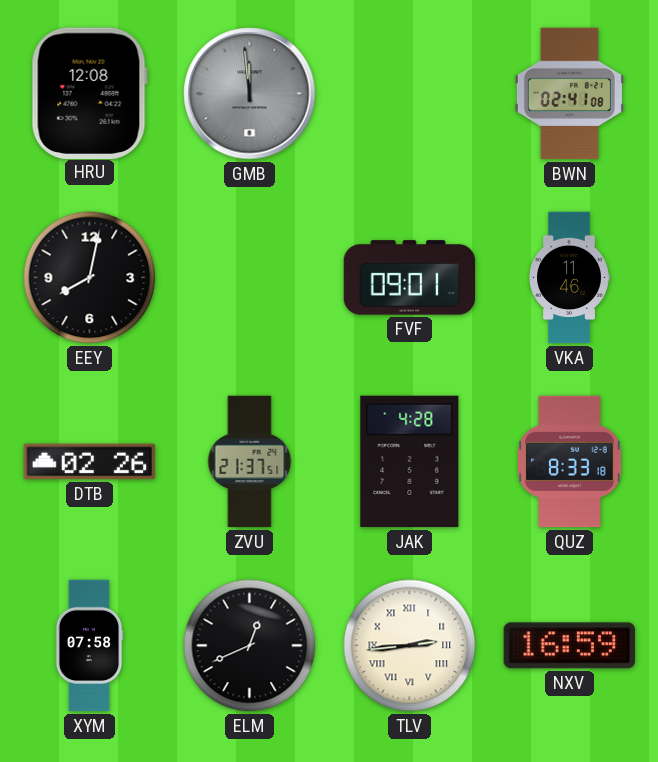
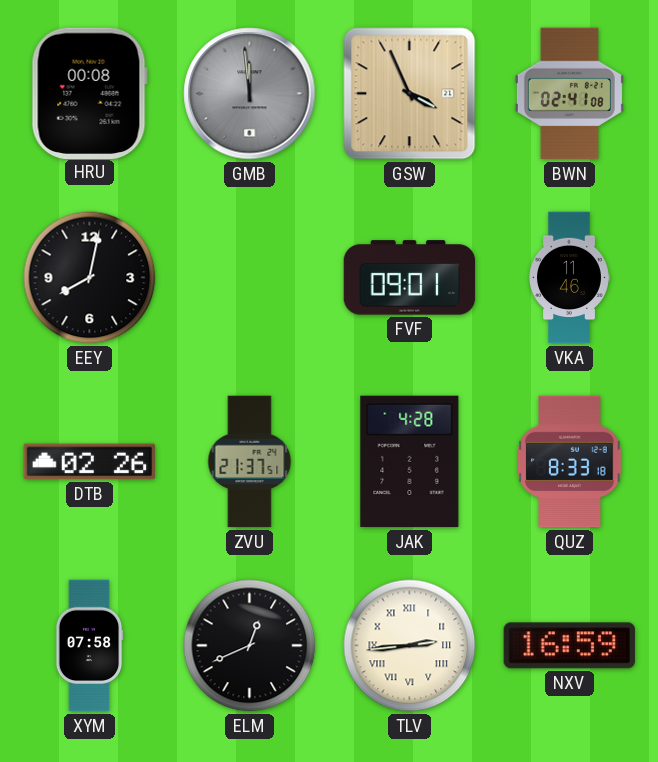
HRU: 12:08 -> 00:08
GSW: none -> 3:56
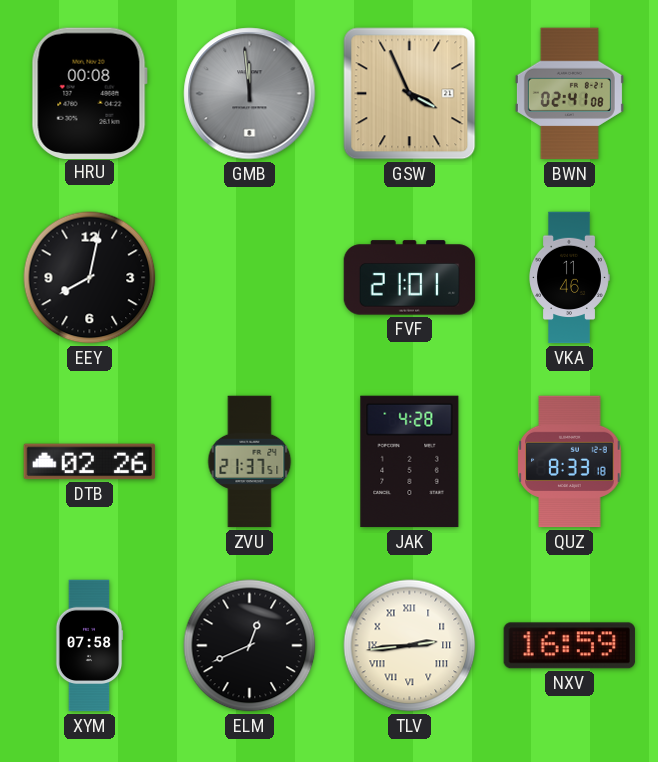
FVF: 09:01 -> 21:01
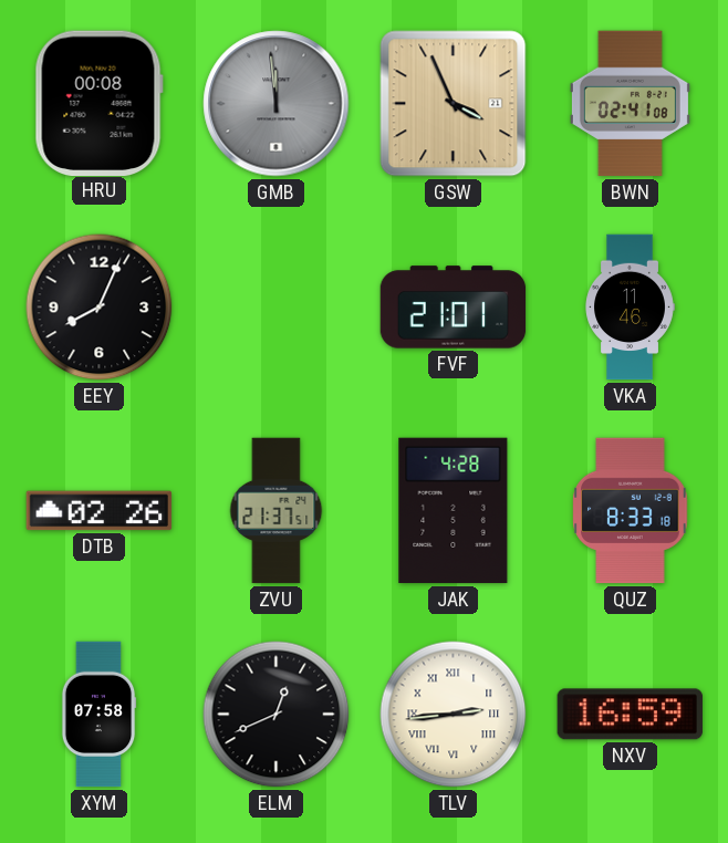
EEY: 8:02 -> 8:04
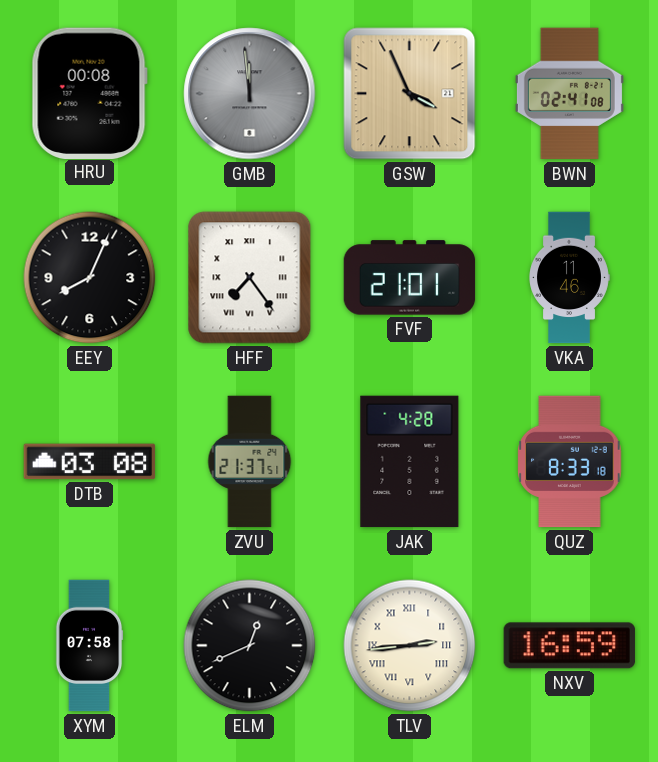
HFF: none -> 7:24
DTB: 02:26 -> 03:08
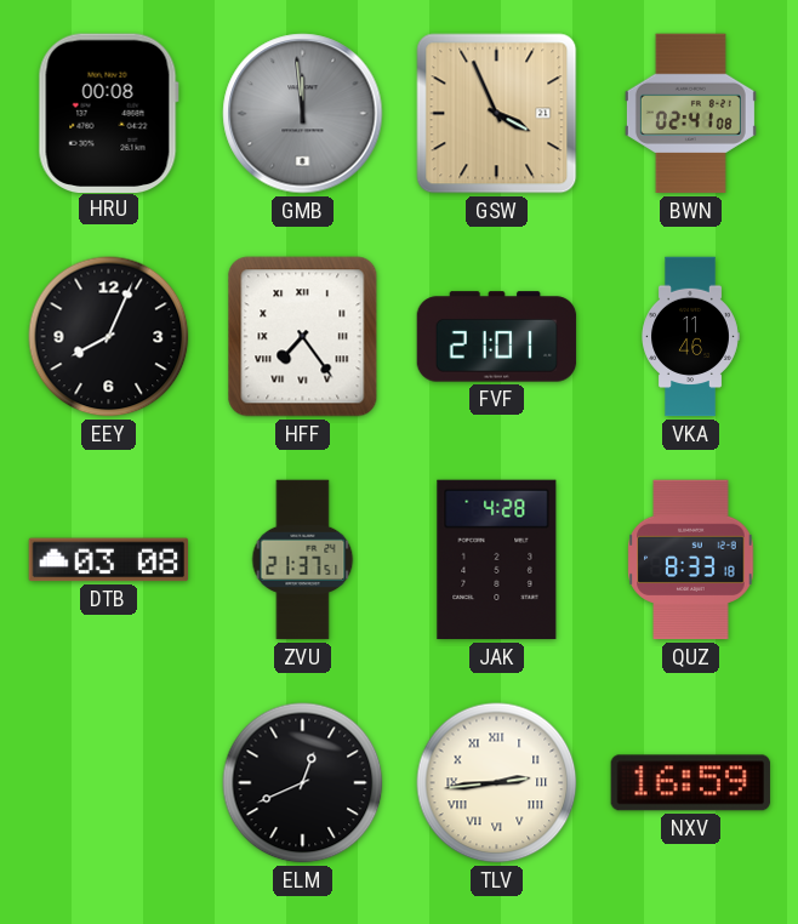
XYM: 07:58 -> none
